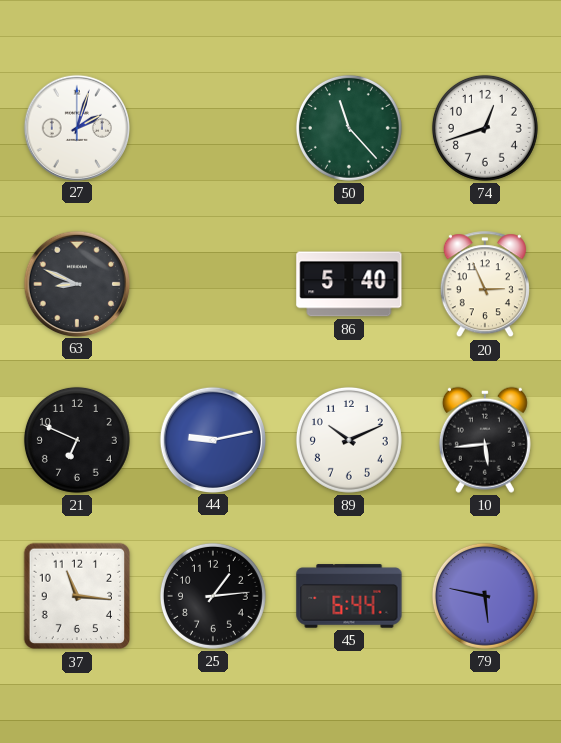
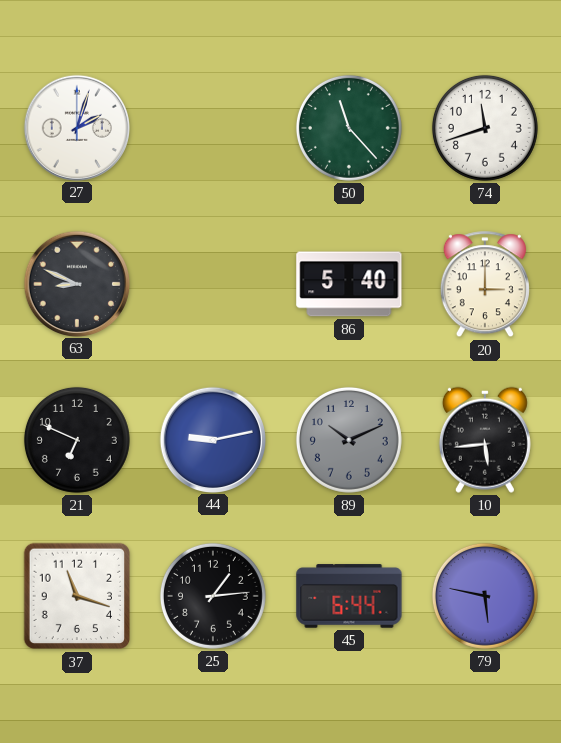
74: 12:42 -> 11:42
20: 2:56 -> 3:00
89 dial: white -> grey
37: 11:16 -> 11:18
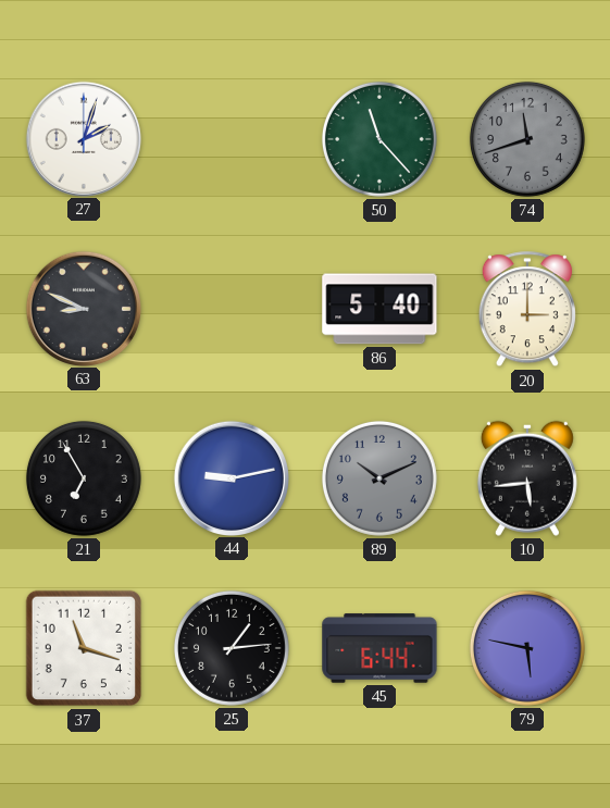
74 dial: white -> grey
21: 6:49 -> 6:55
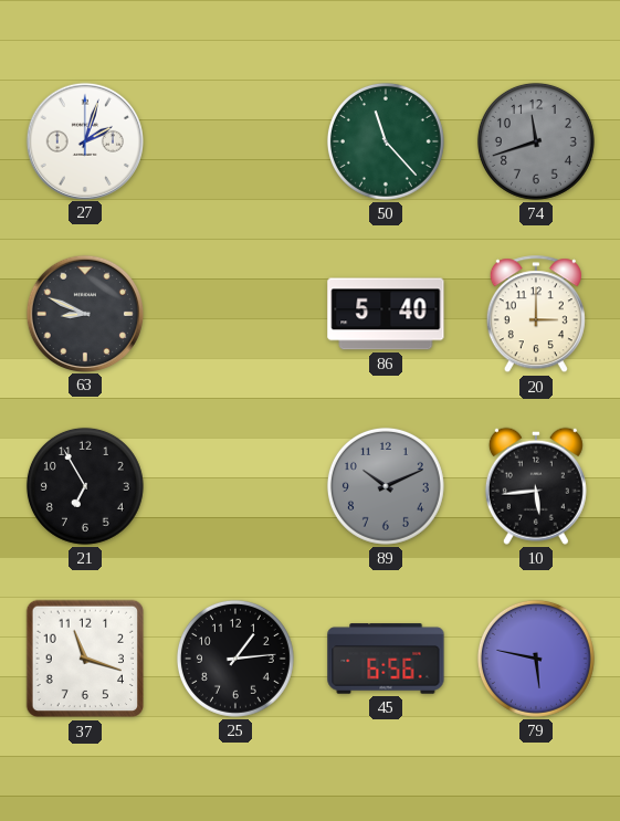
44: 9:13 -> none
45: 6:44 -> 6:56
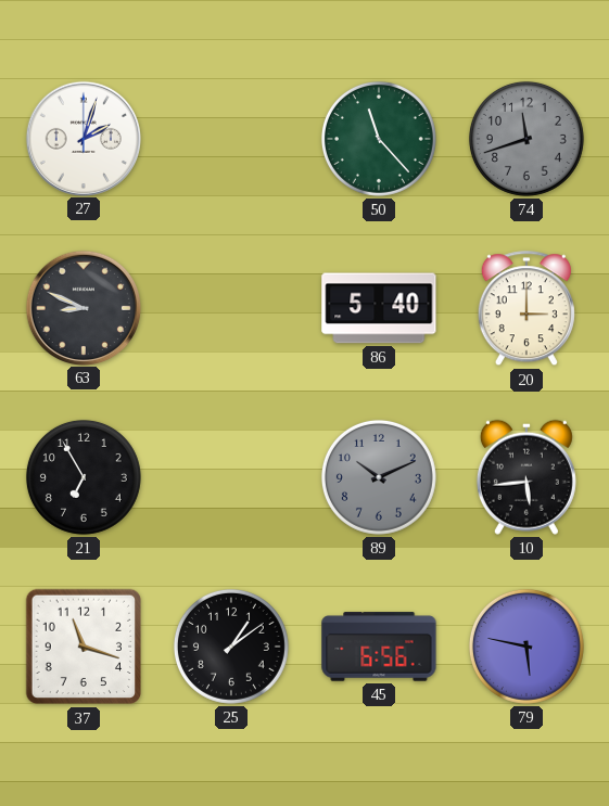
25: 1:14 -> 1:09
